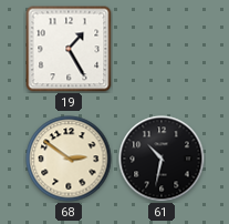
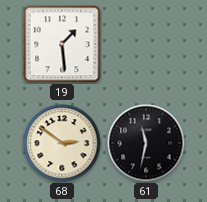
19: 1:25 -> 1:29
61: 10:32 -> 11:32
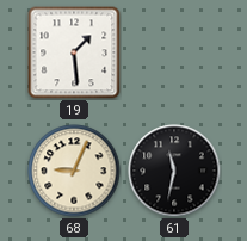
68: 2:51 -> 9:04
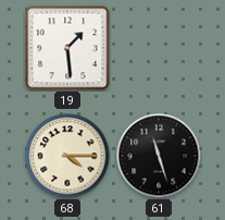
68: 9:04 -> 4:15
61: 11:32 -> 11:27
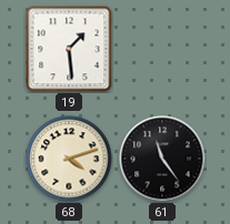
68: 4:15 -> 4:12
61: 11:27 -> 11:24
